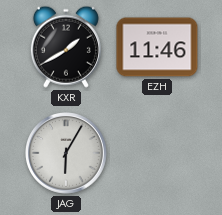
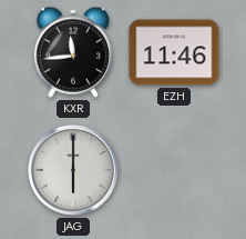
KXR: 1:40 -> 11:44
JAG: 6:05 -> 6:00
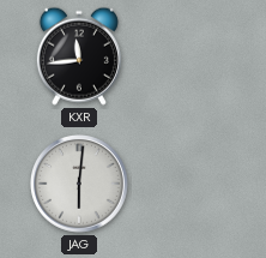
EZH: 11:46 -> none
JAG: 6:00 -> 6:01
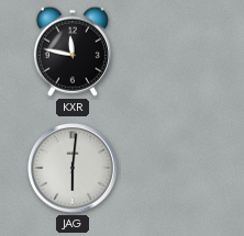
KXR: 11:44 -> 11:47
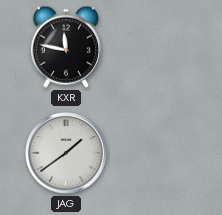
JAG: 6:01 -> 1:39
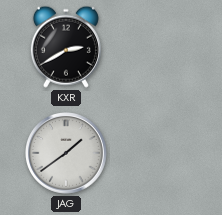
KXR: 11:47 -> 2:40
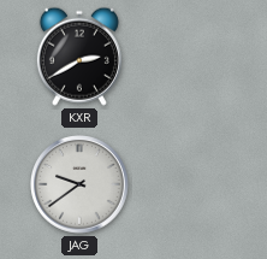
JAG: 1:39 -> 9:39
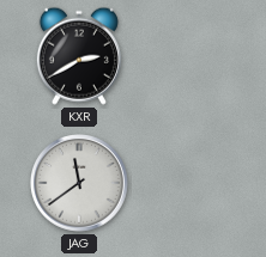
JAG: 9:39 -> 11:39
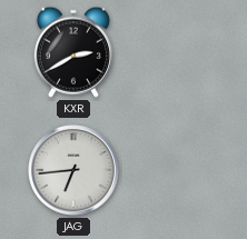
JAG: 11:39 -> 6:44
